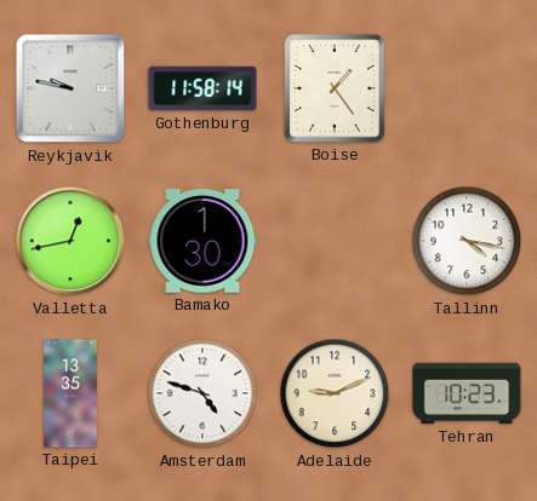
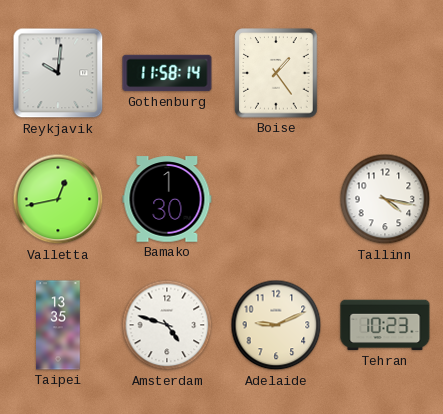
Reykjavik: 9:47 -> 10:01
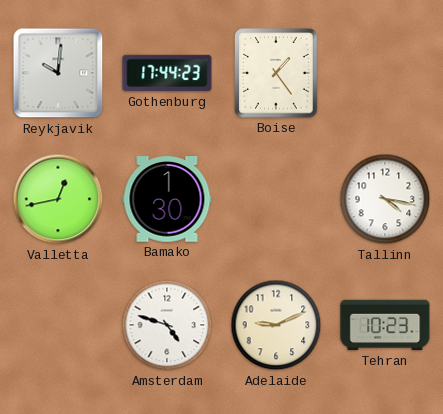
Gothenburg: 11:58 -> 17:44
Taipei: 13:35 -> none
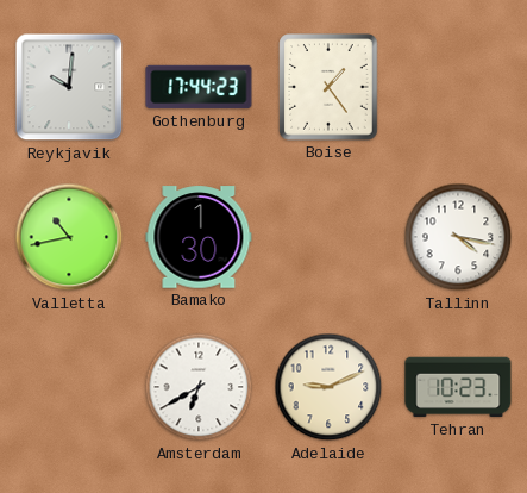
Valletta: 12:43 -> 10:43
Amsterdam: 4:48 -> 6:40
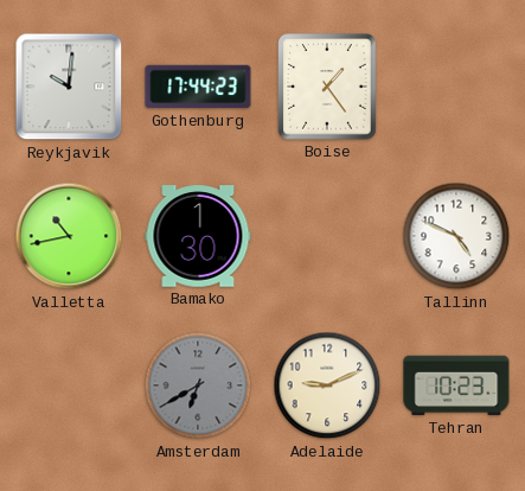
Tallinn: 4:17 -> 4:49
Amsterdam dial: white -> grey
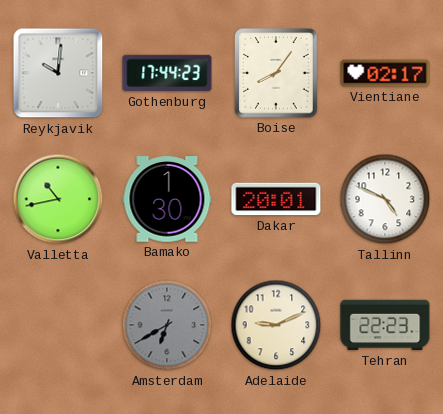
Boise: 1:24 -> 8:06
Vientiane: none -> 02:17
Dakar: none -> 20:01
Tehran: 10:23 -> 22:23
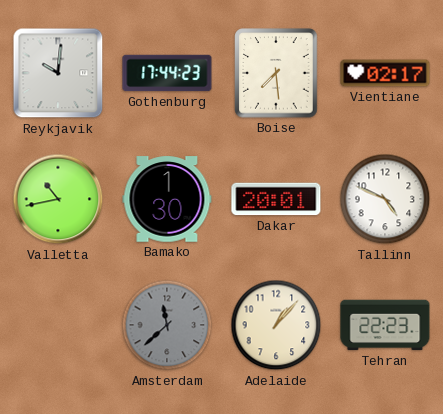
Boise: 8:06 -> 7:29
Amsterdam: 6:40 -> 11:38
Adelaide: 9:11 -> 1:07
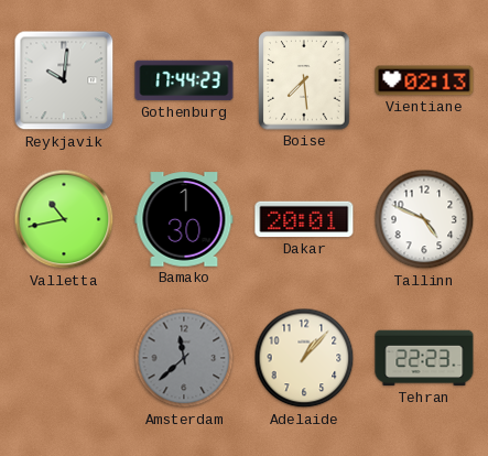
Vientiane: 02:17 -> 02:13
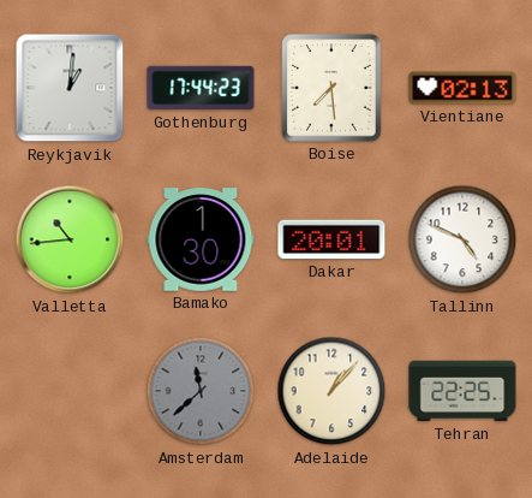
Reykjavik: 10:01 -> 1:01
Valletta: 10:43 -> 10:44
Tehran: 22:23 -> 22:25
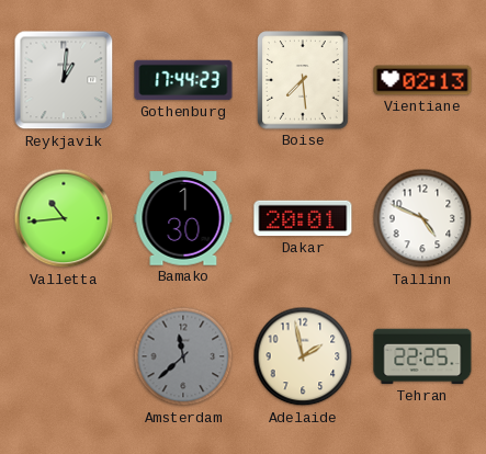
Adelaide: 1:07 -> 1:58
